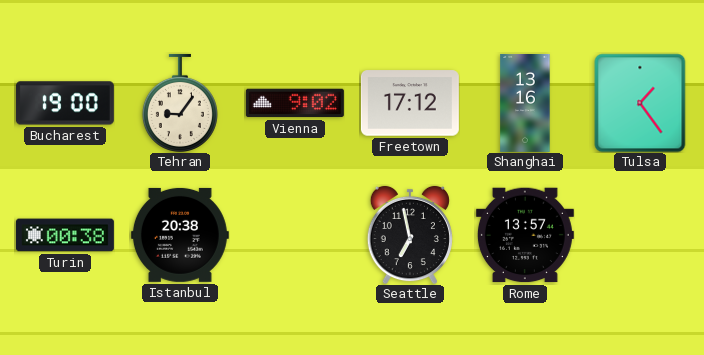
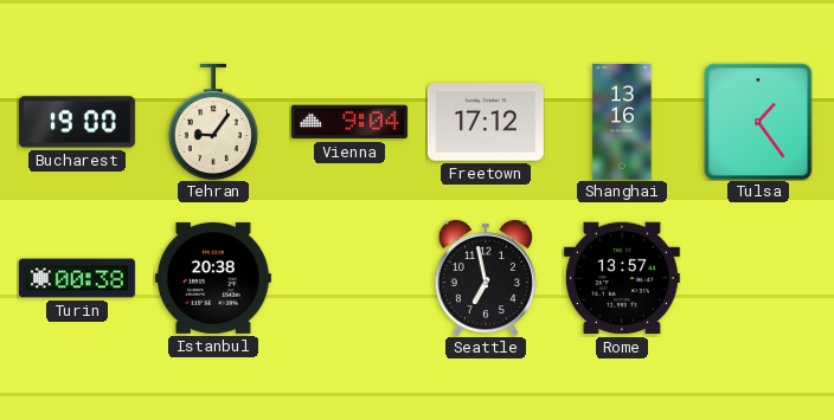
Vienna: 9:02 -> 9:04
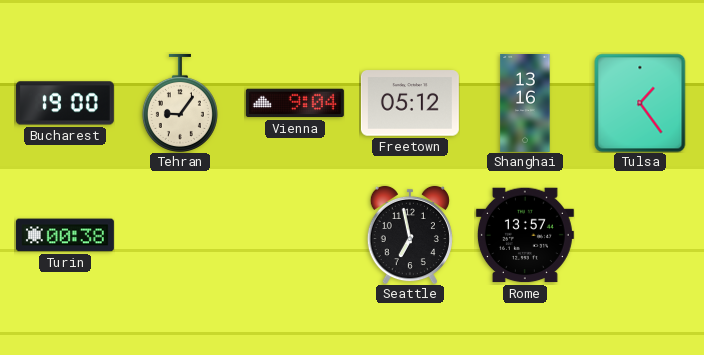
Freetown: 17:12 -> 05:12
Istanbul: 20:38 -> none
